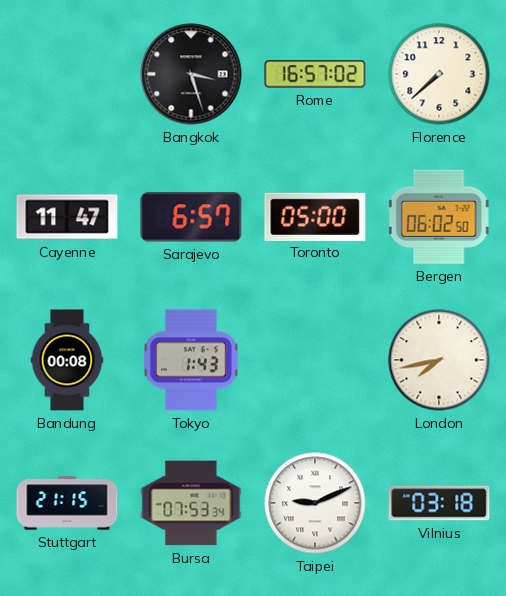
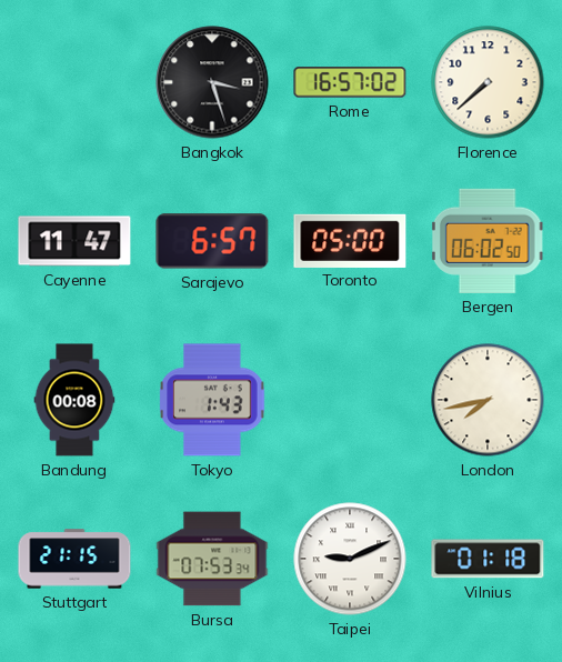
Vilnius: 03:18 -> 01:18
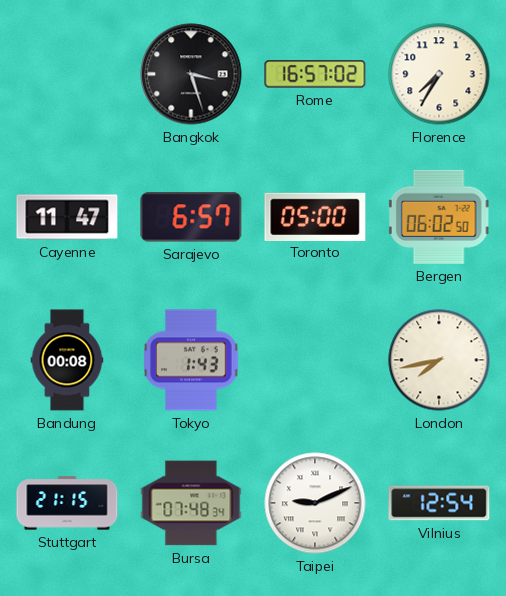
Florence: 7:38 -> 7:35
Bursa: 07:53 -> 07:48
Vilnius: 01:18 -> 12:54
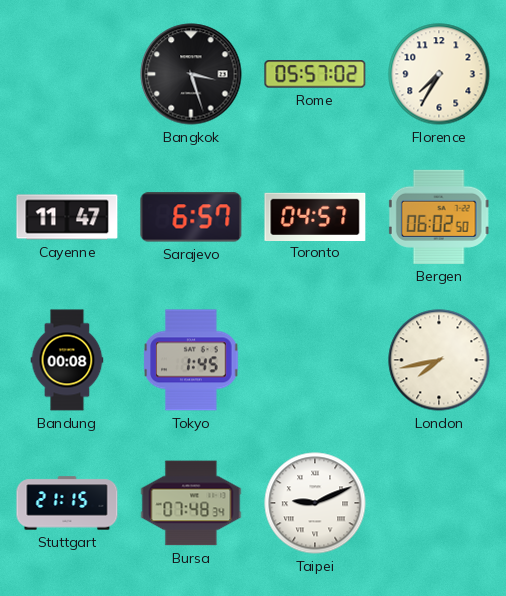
Rome: 16:57 -> 05:57
Toronto: 05:00 -> 04:57
Tokyo: 1:43 -> 1:45
Vilnius: 12:54 -> none
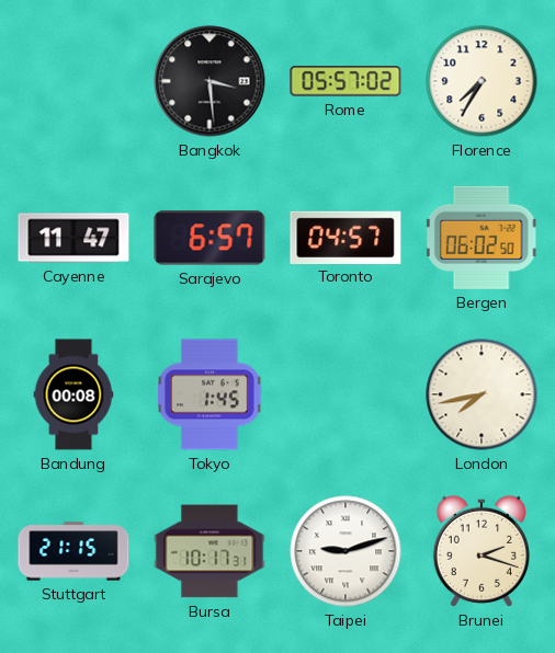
Bangkok: 3:27 -> 3:29
Bursa: 07:48 -> 10:17
Taipei: 9:11 -> 9:12
Brunei: none -> 2:18
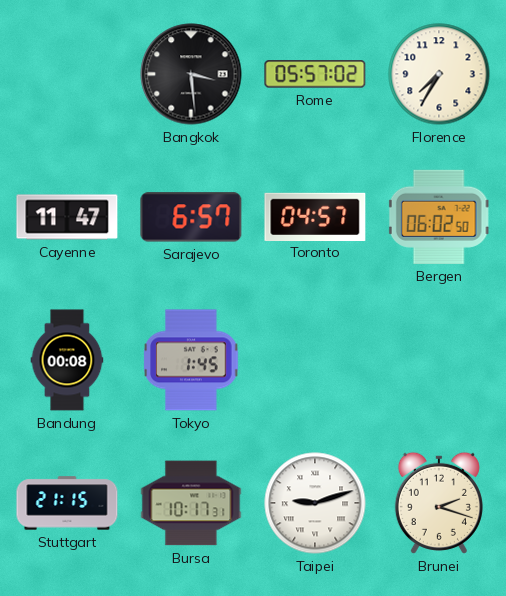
London: 7:43 -> none
